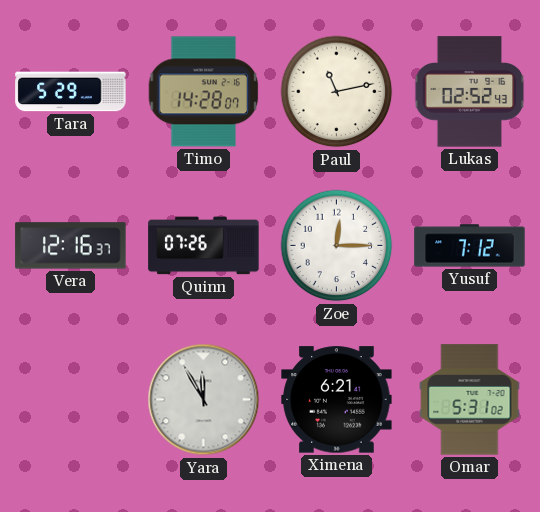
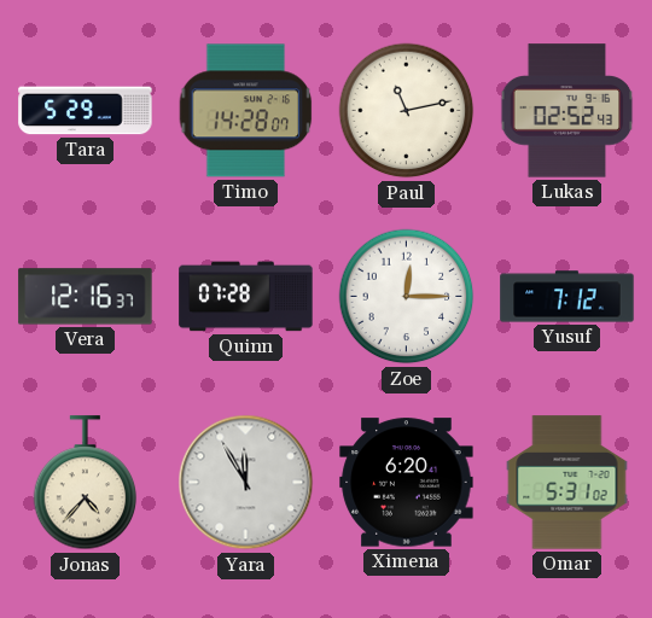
Quinn: 07:26 -> 07:28
Jonas: none -> 4:37
Ximena: 6:21 -> 6:20
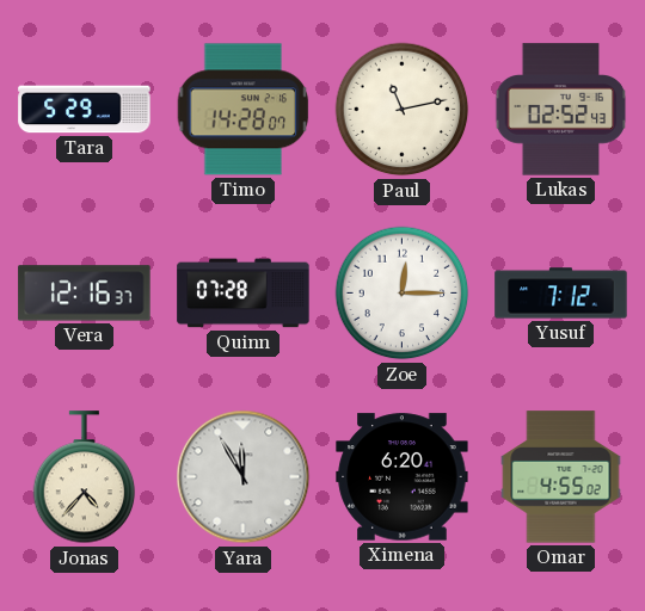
Omar: 5:31 -> 4:55
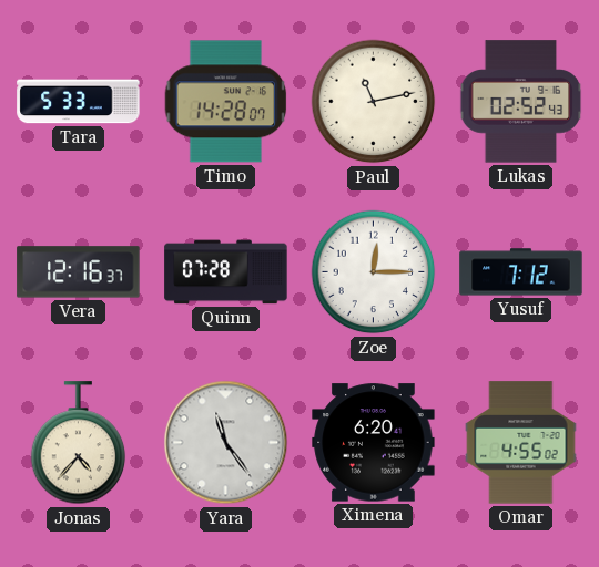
Tara: 5:29 -> 5:33
Yara: 11:55 -> 11:24
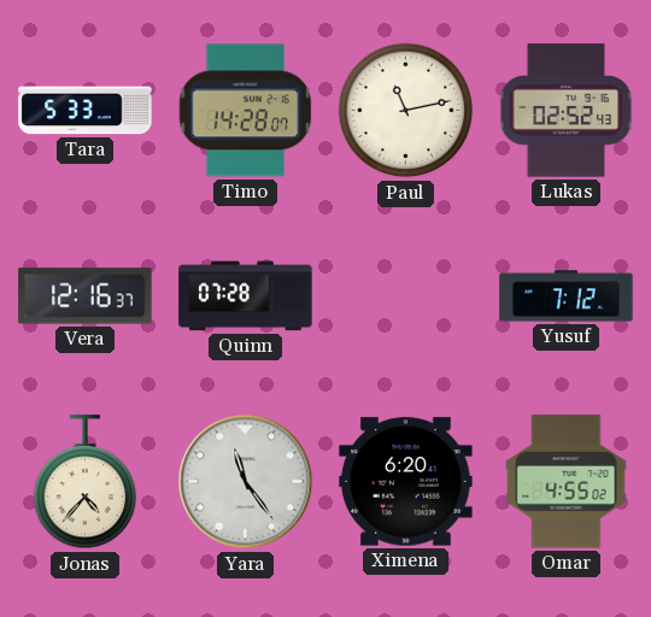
Zoe: 12:15 -> none
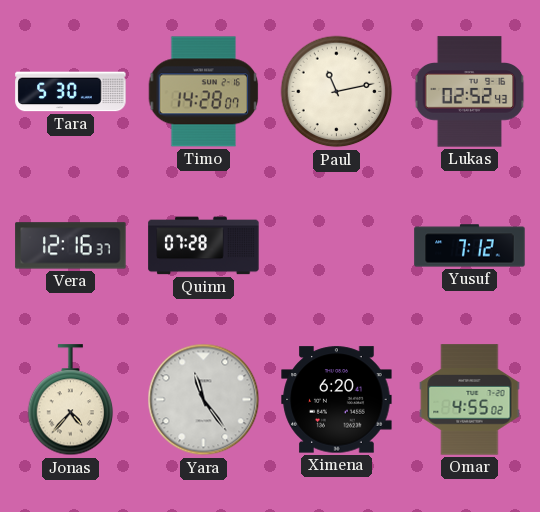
Tara: 5:33 -> 5:30
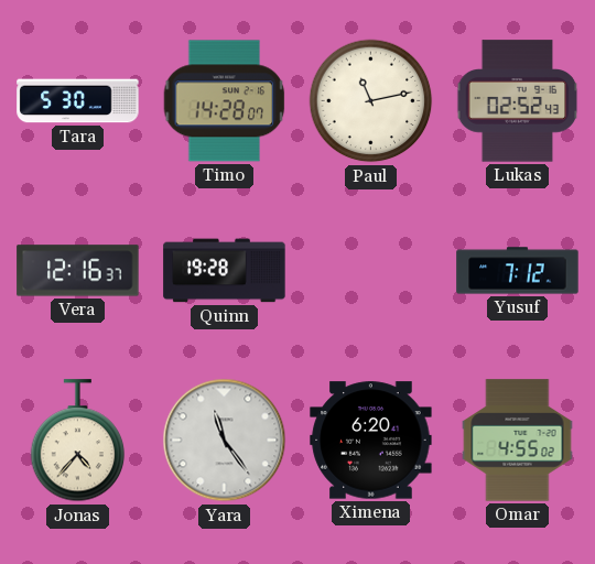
Quinn: 07:28 -> 19:28
